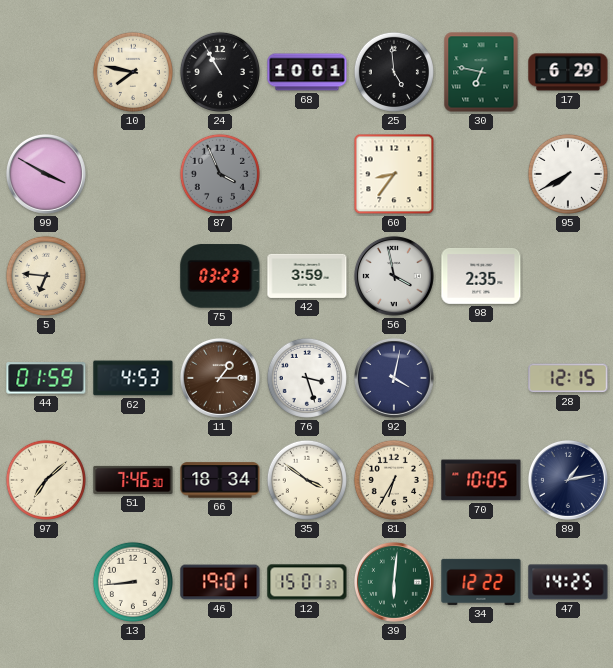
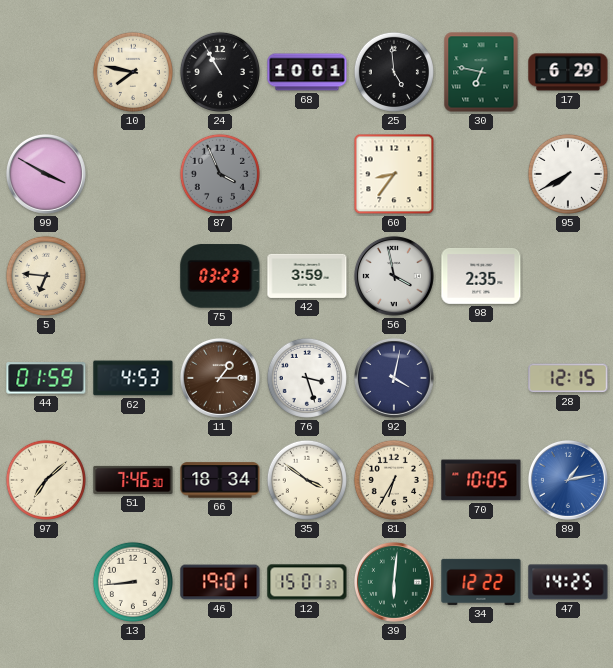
89 dial: navy -> blue
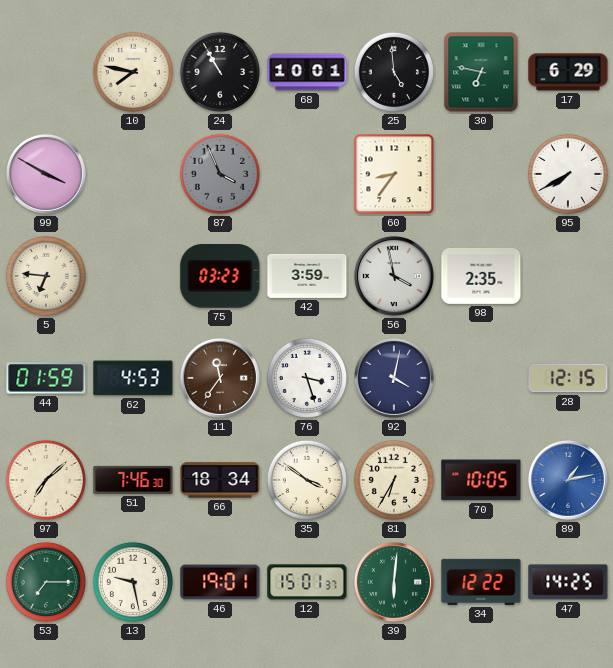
11: 1:15 -> 11:36
53: none -> 7:15
13: 8:44 -> 9:28
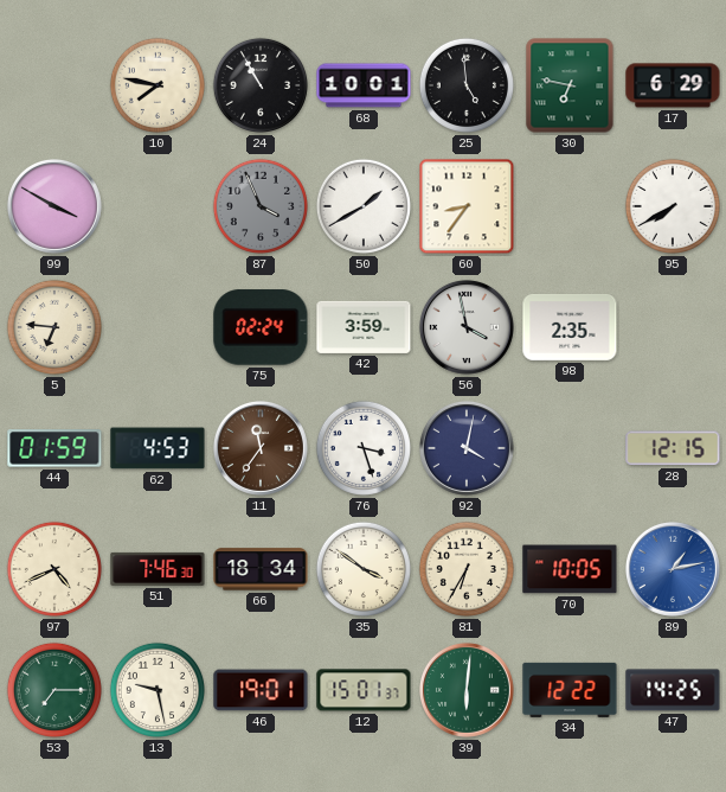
50: none -> 1:40
75: 03:23 -> 02:24
97: 7:08 -> 4:41
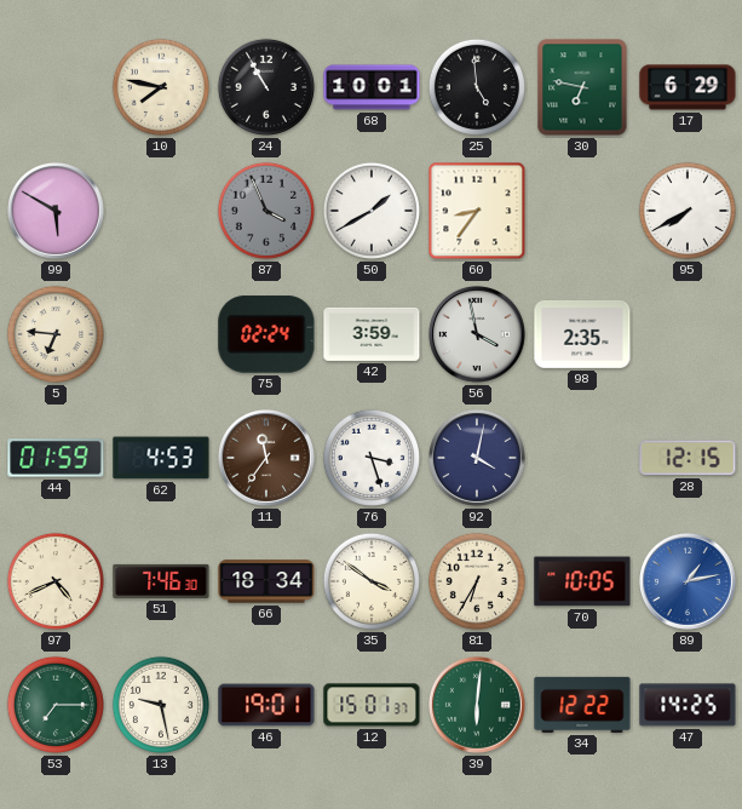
99: 3:50 -> 5:50
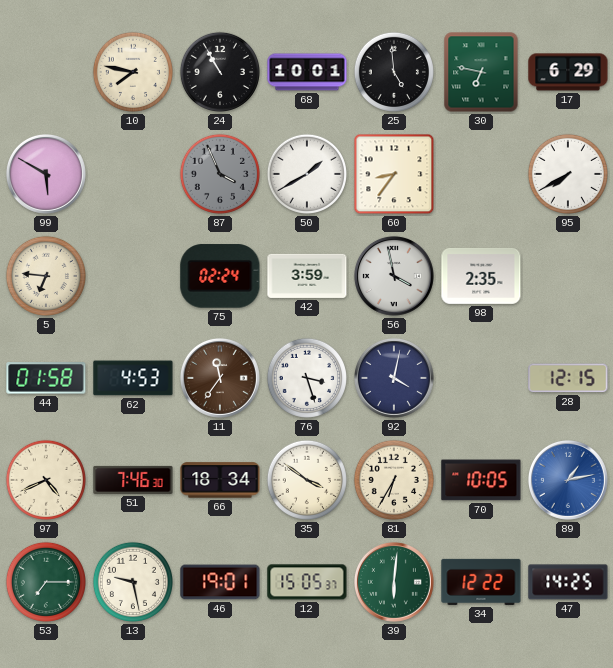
44: 01:59 -> 01:58
12: 15:01 -> 15:05
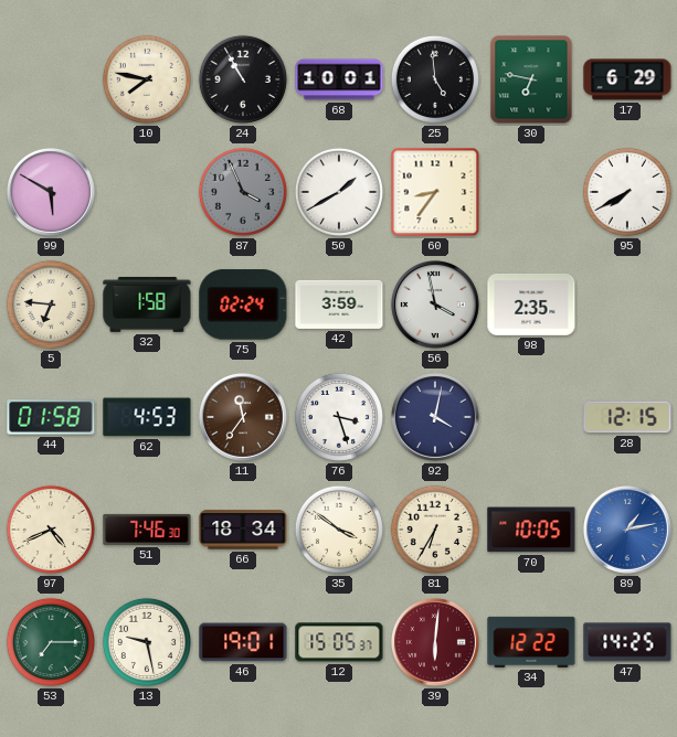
32: none -> 1:58
39 dial: green -> burgundy
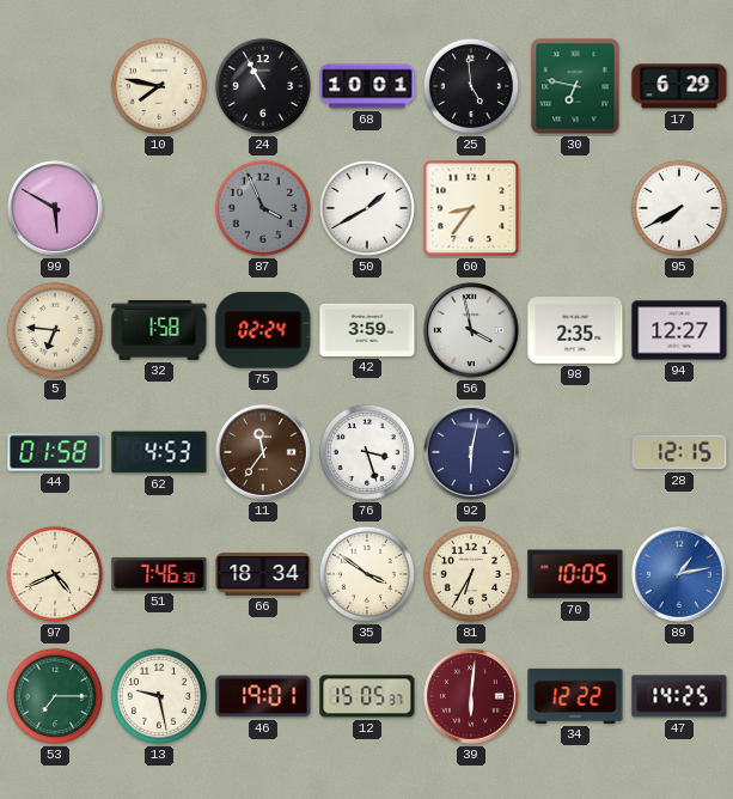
94: none -> 12:27
92: 4:02 -> 6:02
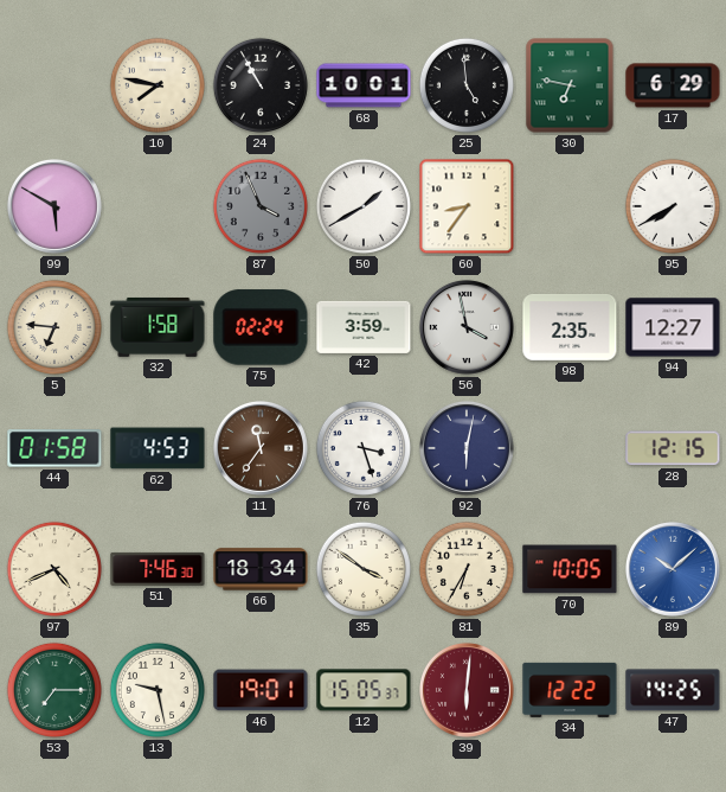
89: 1:13 -> 10:08
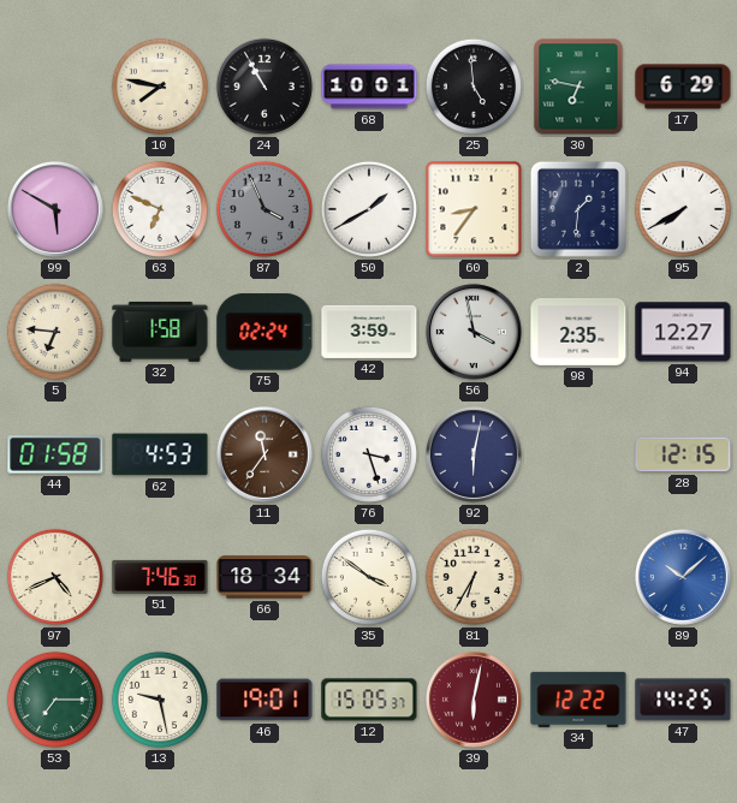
63: none -> 6:49
2: none -> 1:31
70: 10:05 -> none
39: 6:01 -> 6:02
